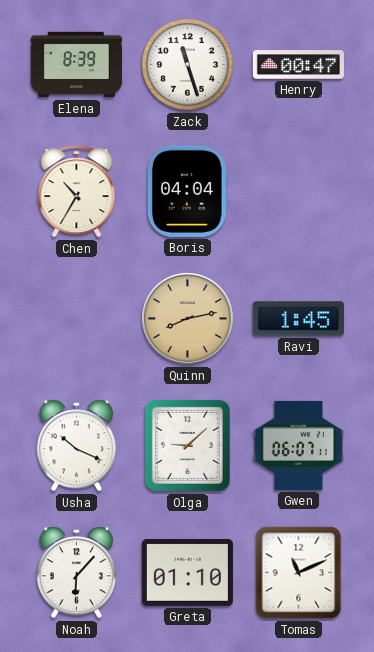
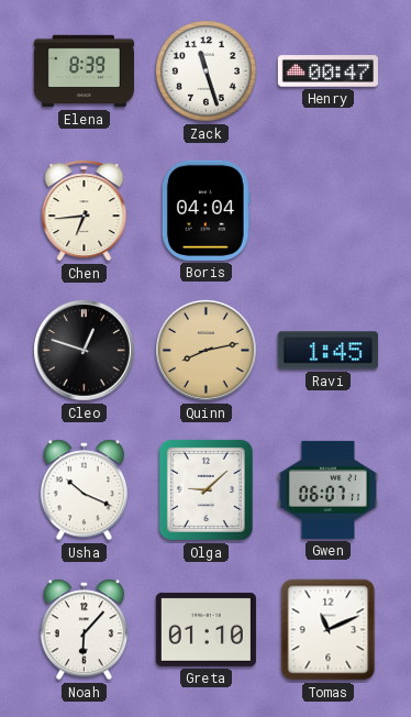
Chen: 10:35 -> 6:44
Cleo: none -> 12:48
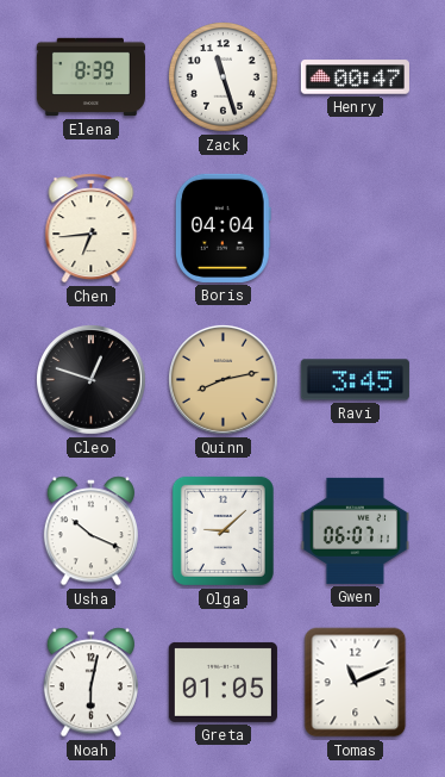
Ravi: 1:45 -> 3:45
Noah: 6:07 -> 6:02
Greta: 01:10 -> 01:05
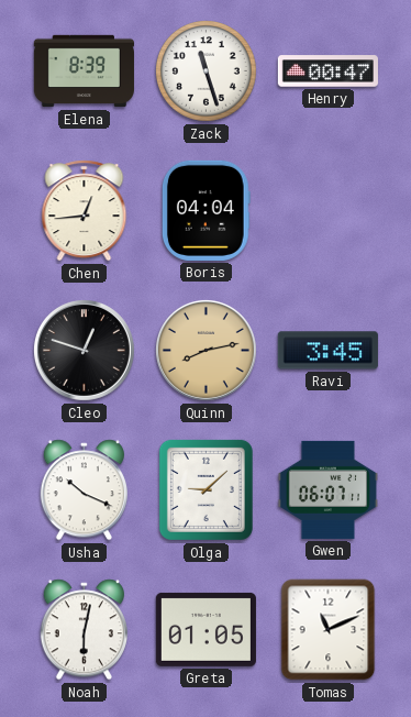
Chen: 6:44 -> 12:44
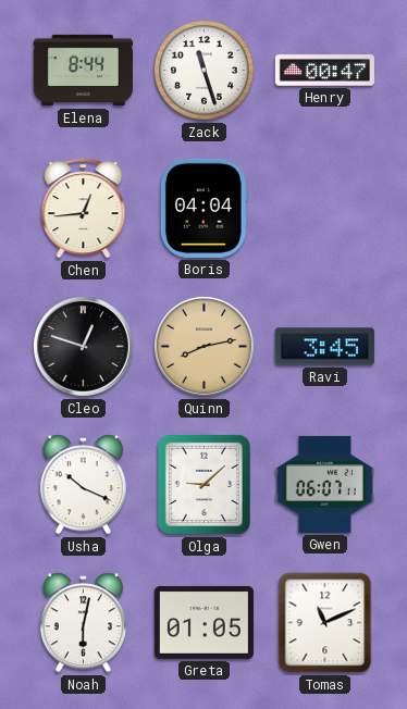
Elena: 8:39 -> 8:44
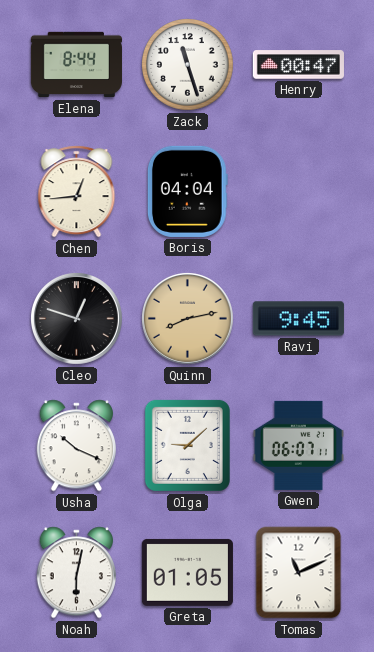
Ravi: 3:45 -> 9:45
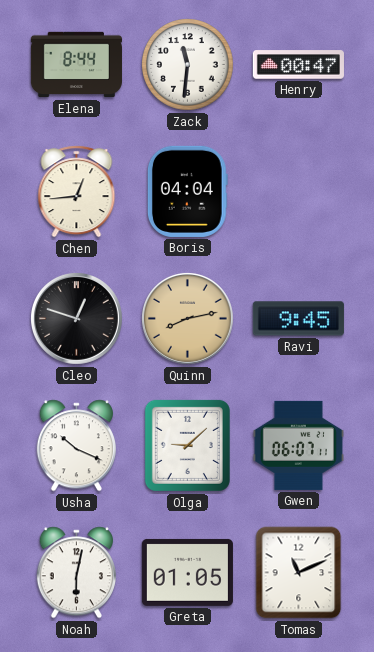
Zack: 11:27 -> 11:31
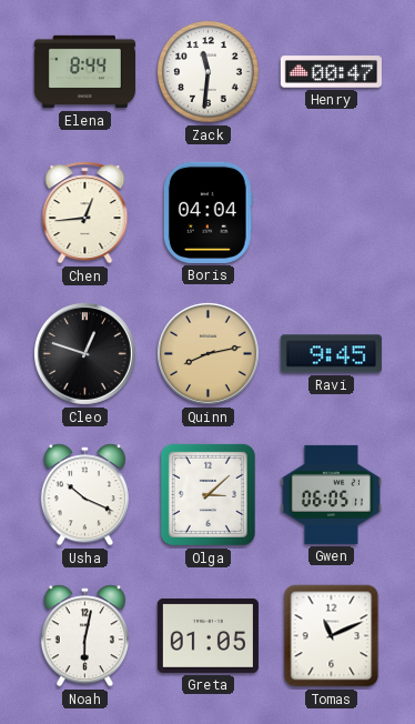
Olga: 9:08 -> 3:08
Gwen: 06:07 -> 06:05
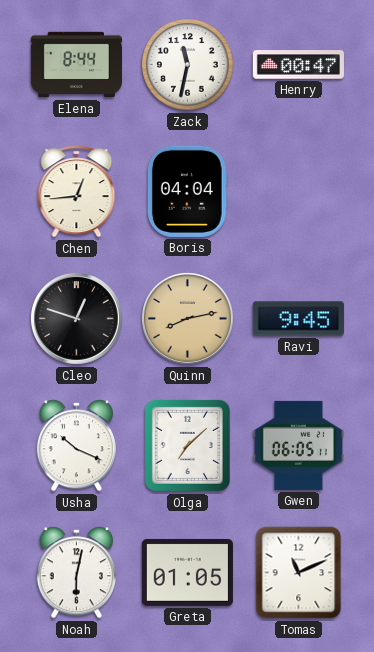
Zack: 11:31 -> 11:32
Olga: 3:08 -> 7:08
